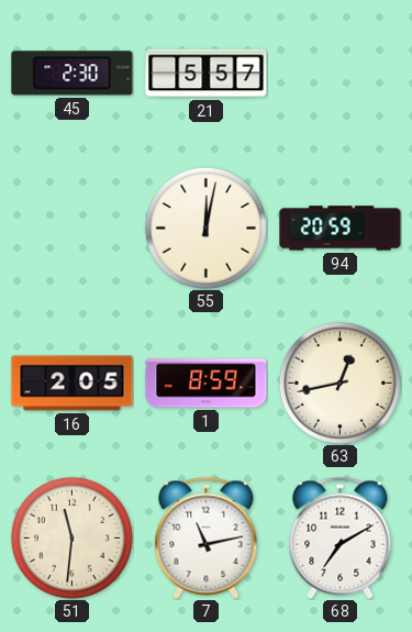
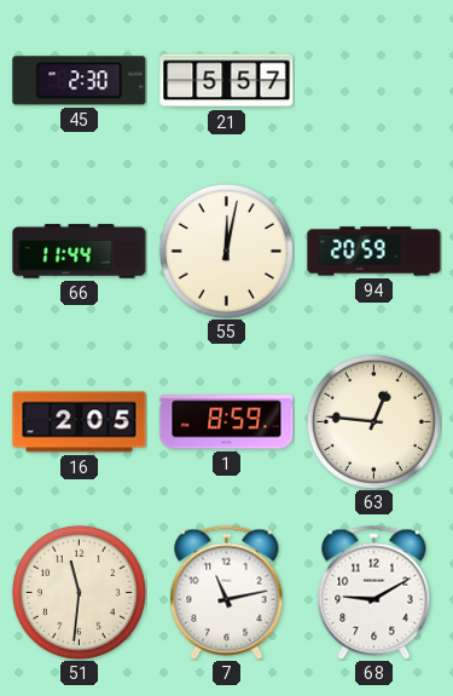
66: none -> 11:44
63: 12:43 -> 12:46
68: 7:10 -> 9:10
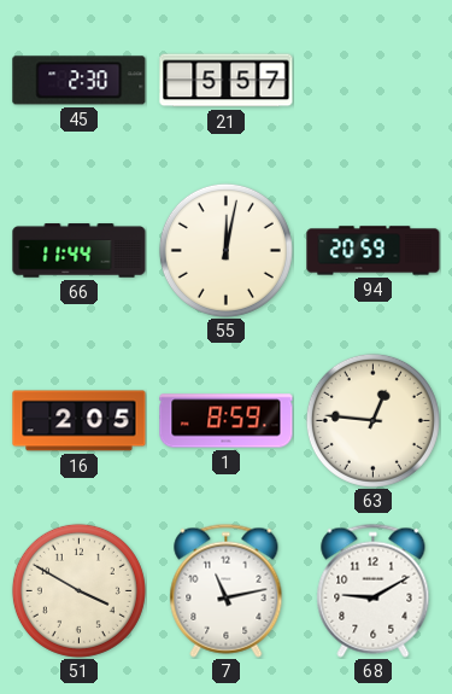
51: 11:31 -> 3:50
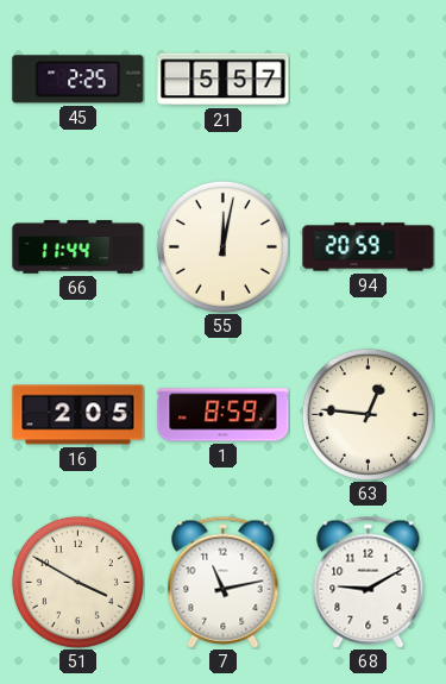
45: 2:30 -> 2:25
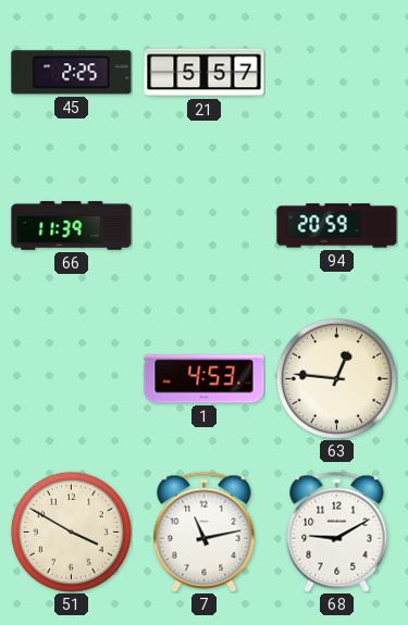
66: 11:44 -> 11:39
55: 12:02 -> none
16: 2:05 -> none
1: 8:59 -> 4:53
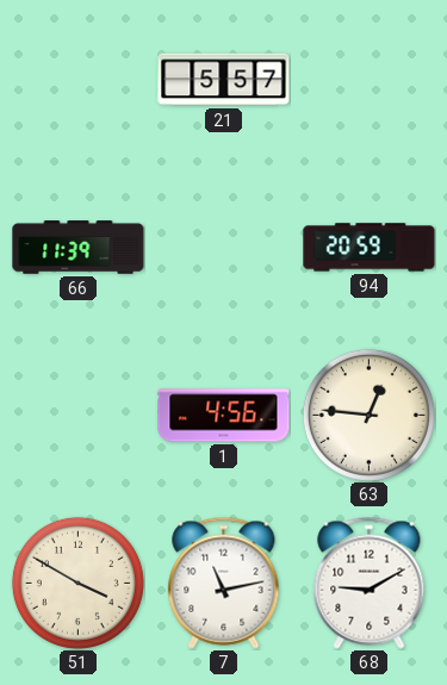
45: 2:25 -> none
1: 4:53 -> 4:56
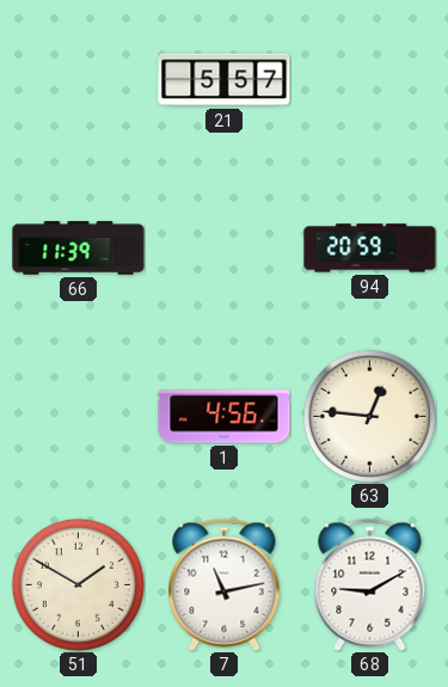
51: 3:50 -> 1:50
